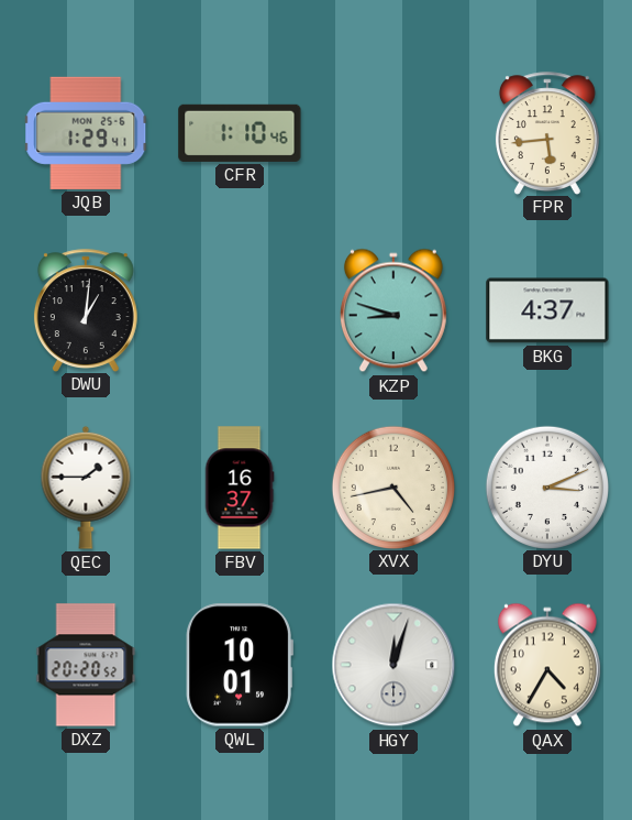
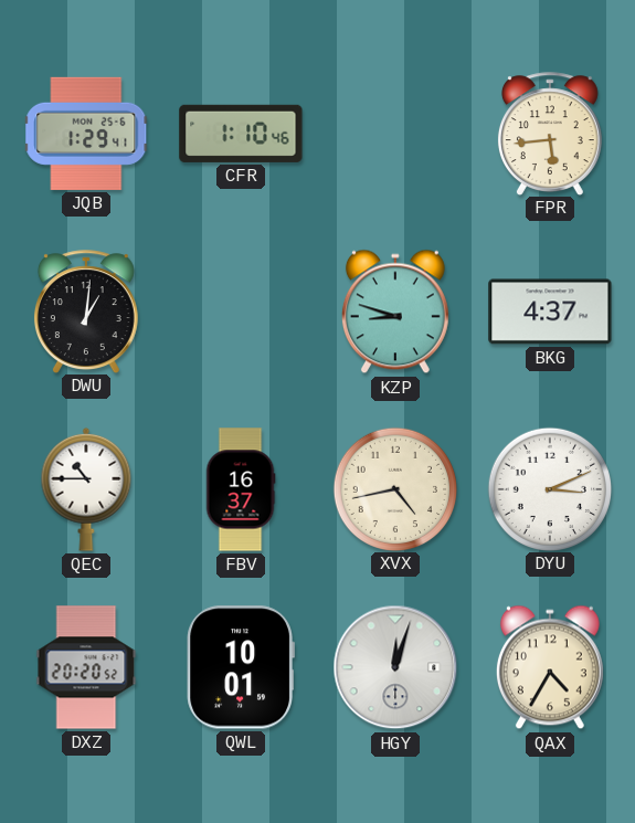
QEC: 1:45 -> 10:45
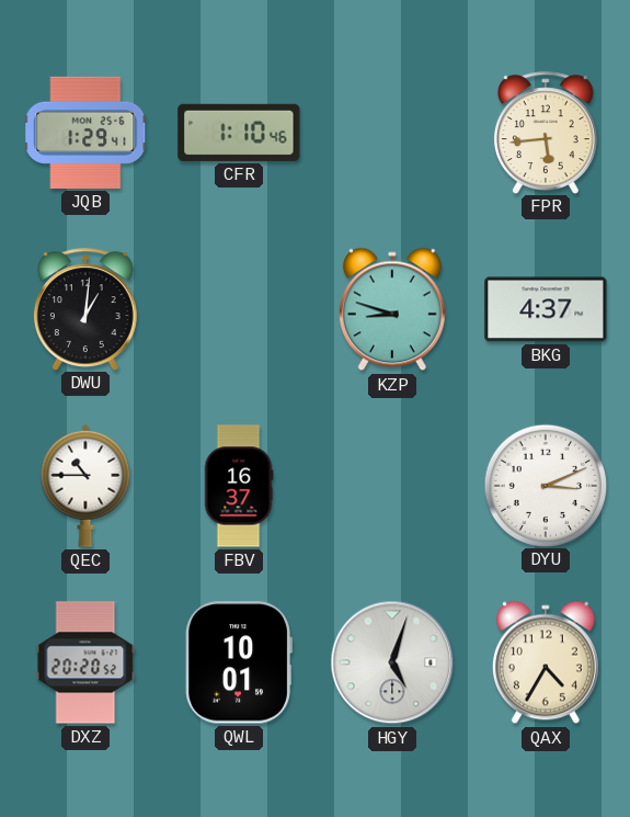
XVX: 4:43 -> none
HGY: 12:03 -> 5:03
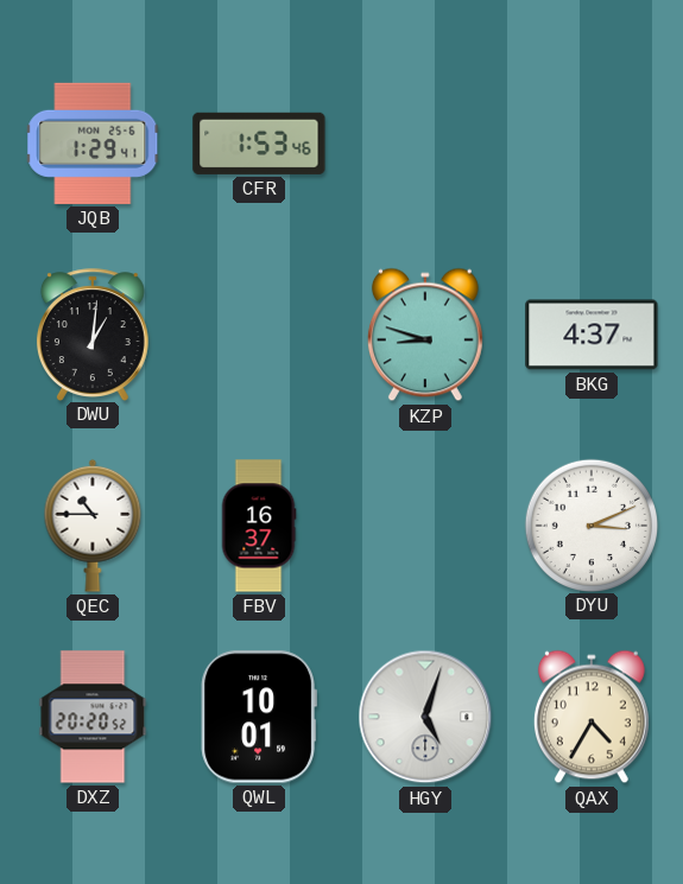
CFR: 1:10 -> 1:53
FPR: 5:44 -> none
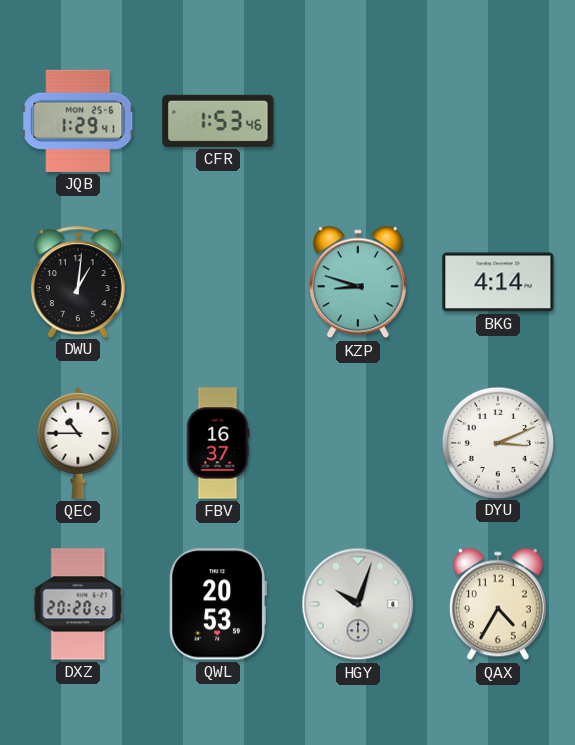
BKG: 4:37 -> 4:14
QWL: 10:01 -> 20:53
HGY: 5:03 -> 10:03
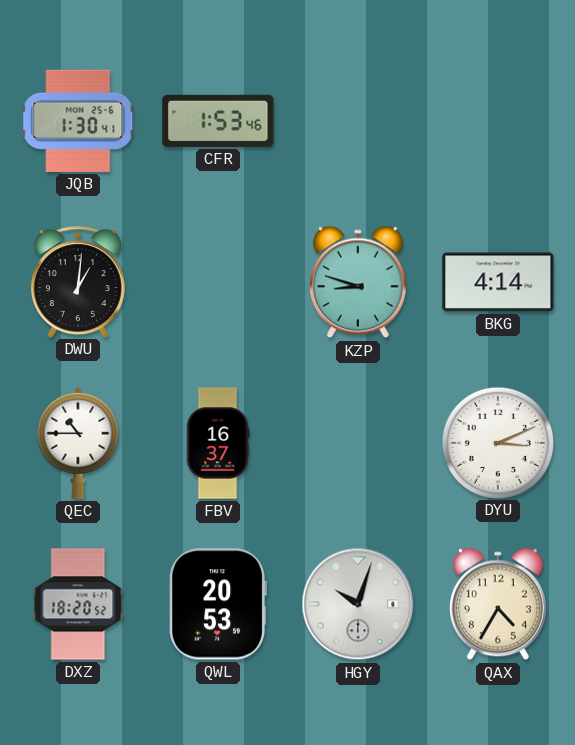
JQB: 1:29 -> 1:30
DXZ: 20:20 -> 18:20
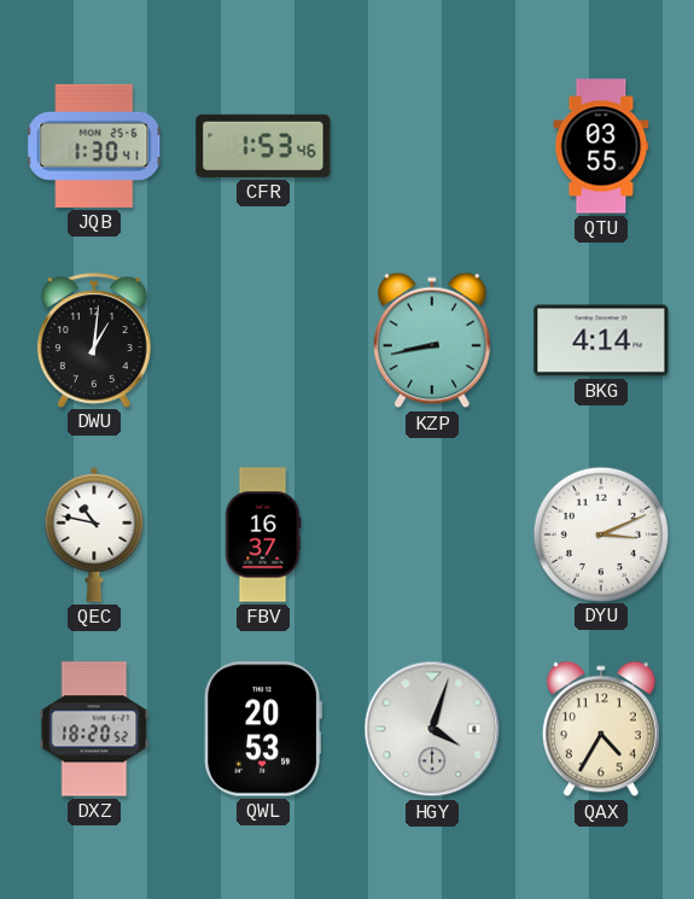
QTU: none -> 03:55
KZP: 8:48 -> 8:43
QEC: 10:45 -> 10:47
HGY: 10:03 -> 4:03
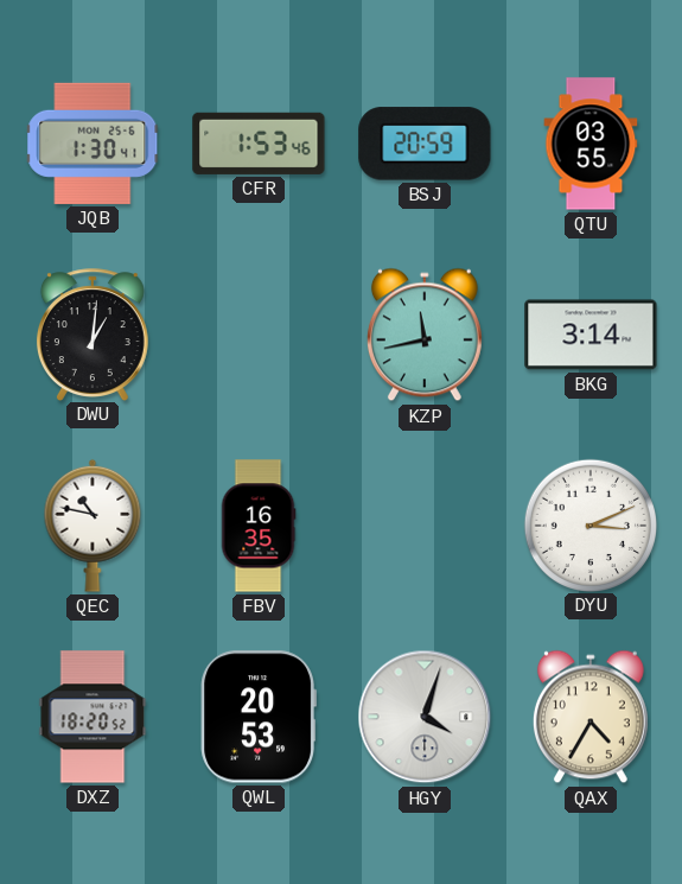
BSJ: none -> 20:59
KZP: 8:43 -> 11:43
BKG: 4:14 -> 3:14
FBV: 16:37 -> 16:35
